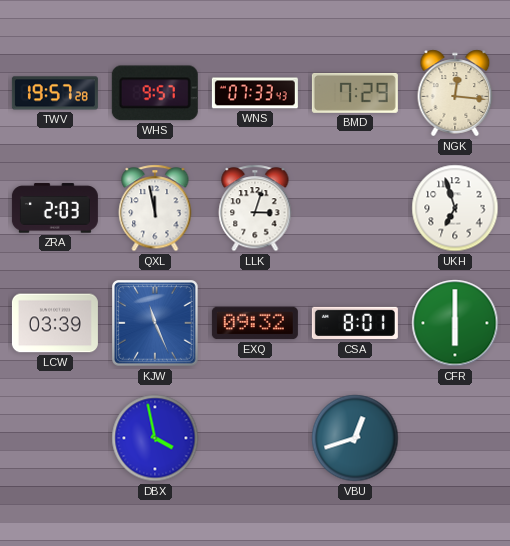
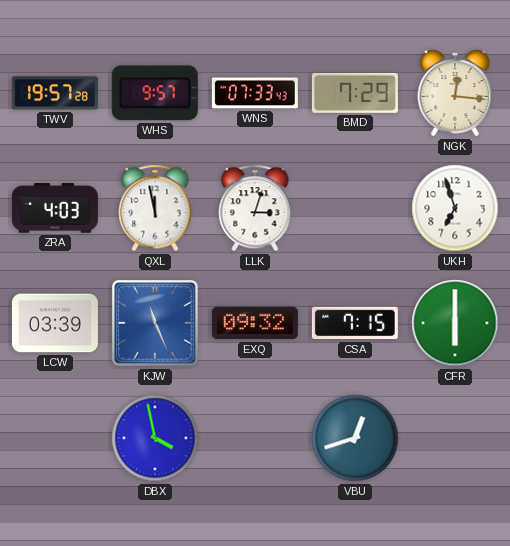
ZRA: 2:03 -> 4:03
CSA: 8:01 -> 7:15
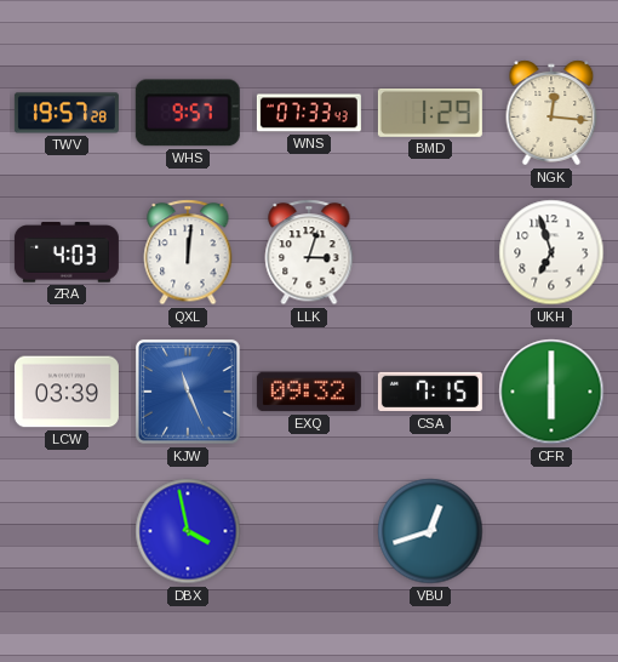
BMD: 7:29 -> 1:29
QXL: 11:58 -> 12:01
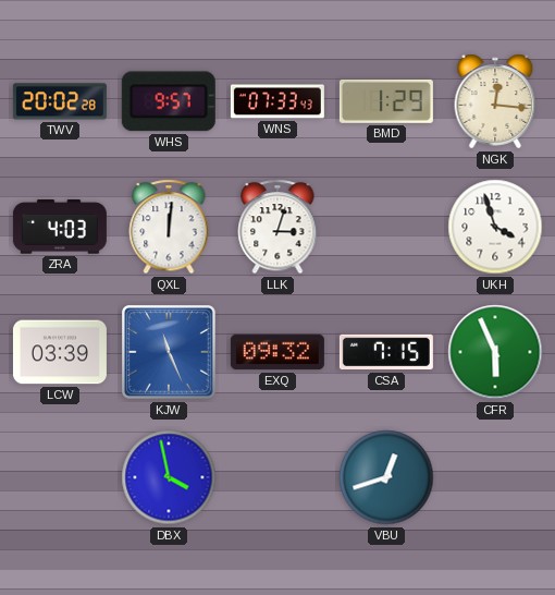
TWV: 19:57 -> 20:02
UKH: 6:57 -> 3:57
CFR: 6:00 -> 5:56
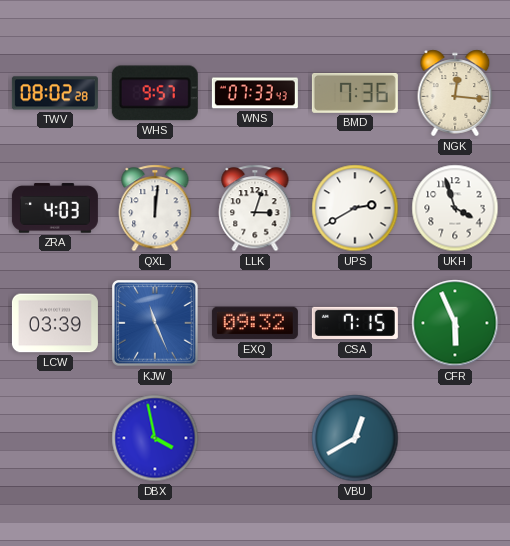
TWV: 20:02 -> 08:02
BMD: 1:29 -> 7:36
UPS: none -> 2:40
VBU: 12:42 -> 12:40
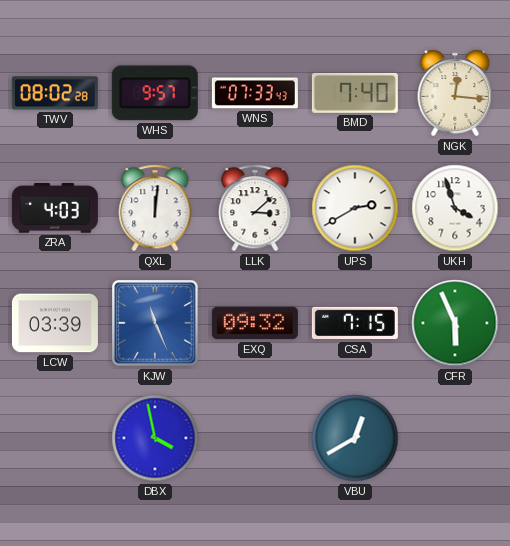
BMD: 7:36 -> 7:40
LLK: 3:03 -> 3:08
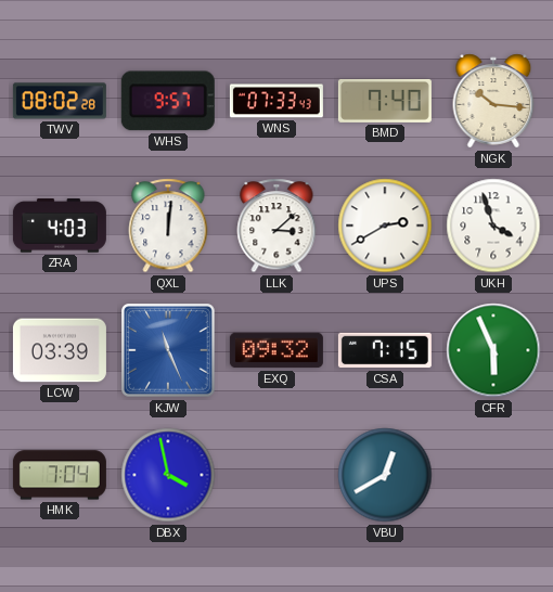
NGK: 12:16 -> 10:16
HMK: none -> 7:04
